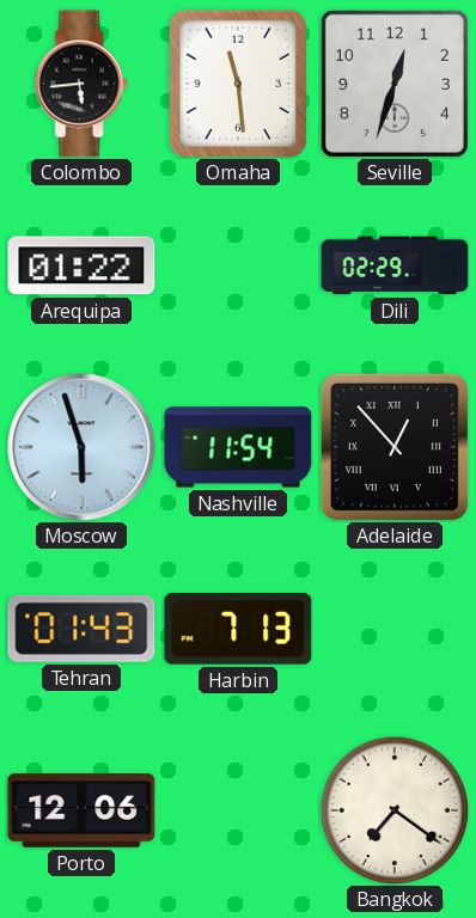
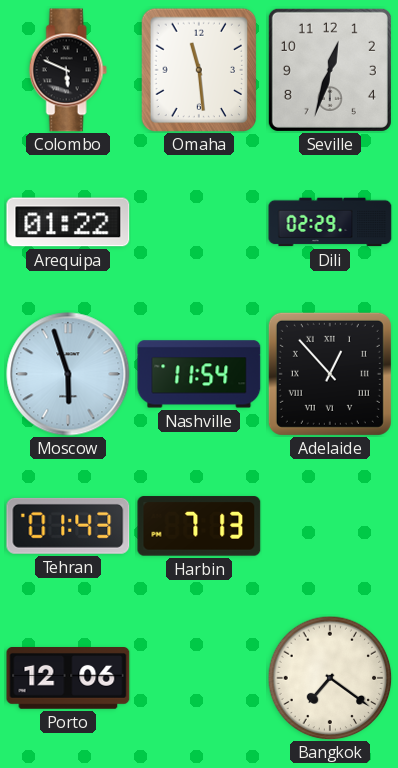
Colombo: 5:44 -> 5:49
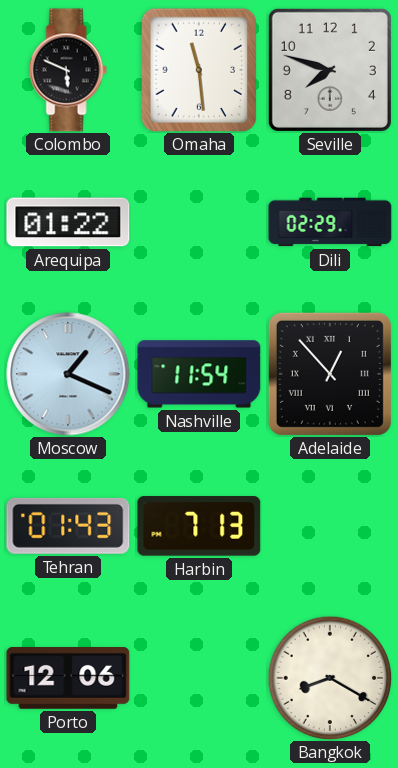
Seville: 12:33 -> 7:48
Moscow: 5:57 -> 1:19
Bangkok: 7:21 -> 8:20
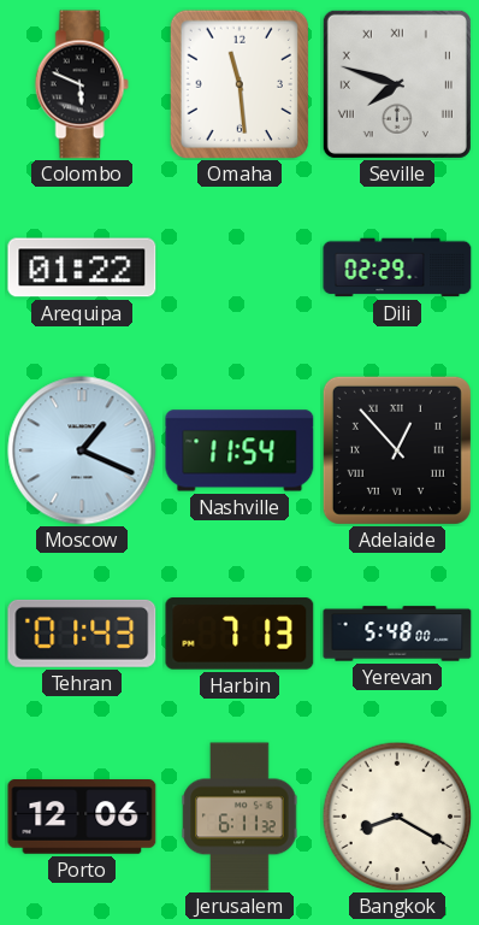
Seville numerals: Arabic -> Roman
Yerevan: none -> 5:48
Jerusalem: none -> 6:11
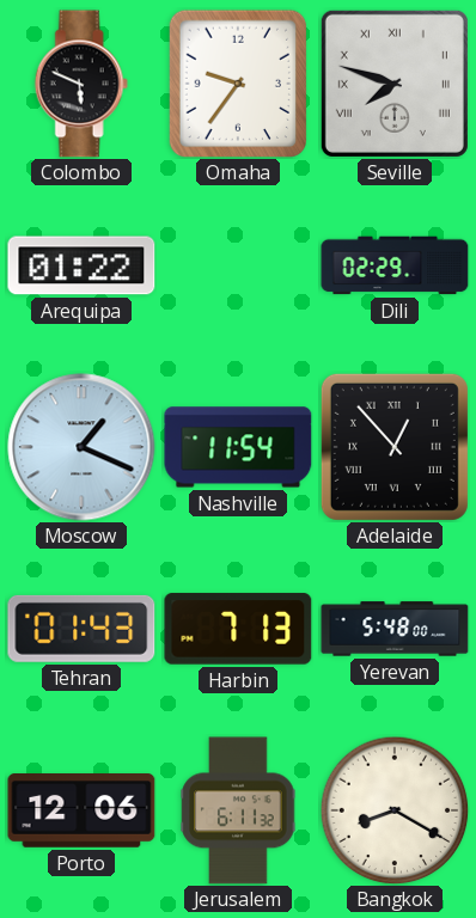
Omaha: 11:29 -> 9:36
